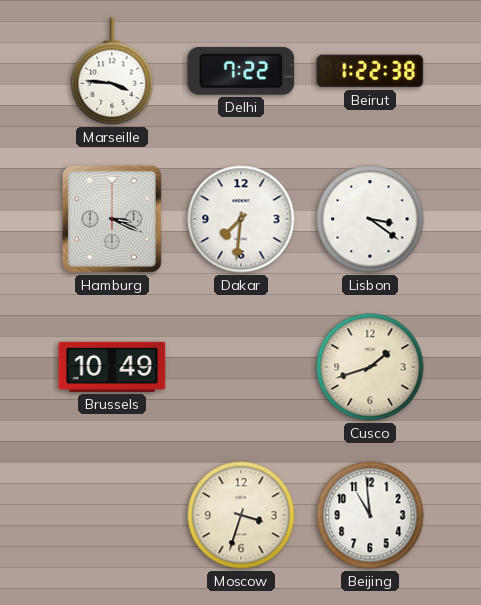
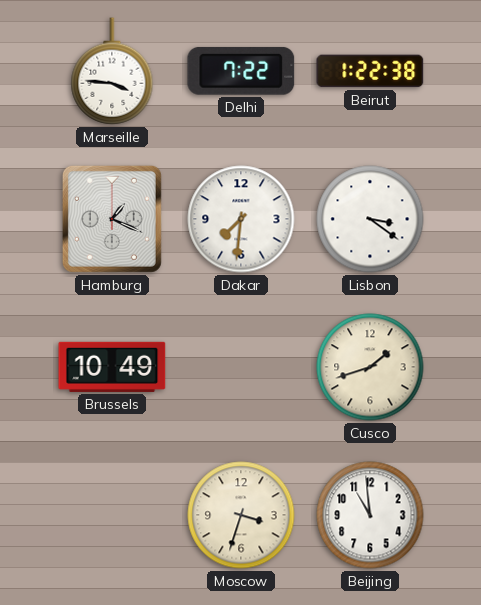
Hamburg: 3:19 -> 1:19
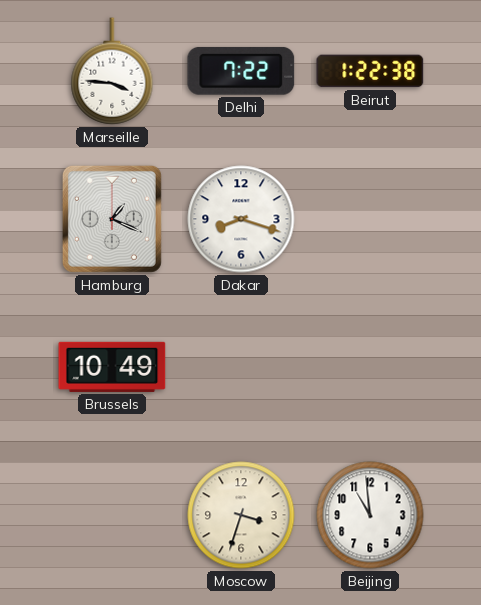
Dakar: 7:31 -> 8:18
Lisbon: 3:21 -> none
Cusco: 1:42 -> none
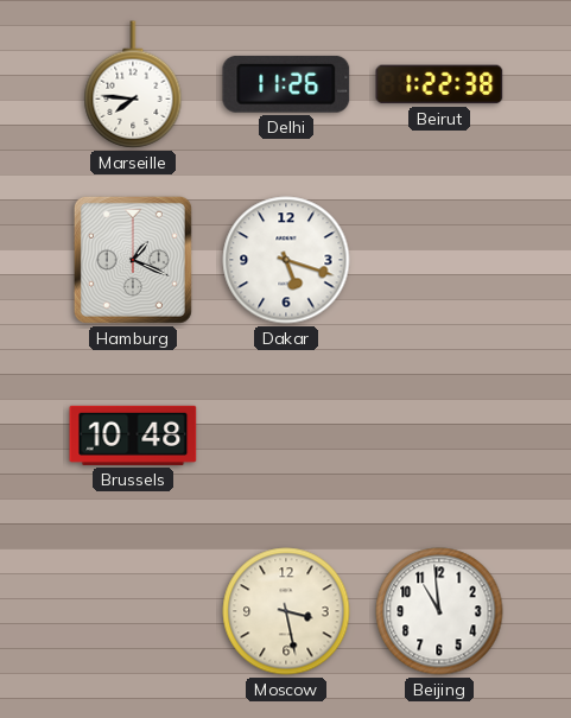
Marseille: 3:46 -> 7:46
Delhi: 7:22 -> 11:26
Dakar: 8:18 -> 5:18
Brussels: 10:49 -> 10:48
Moscow: 3:33 -> 3:28
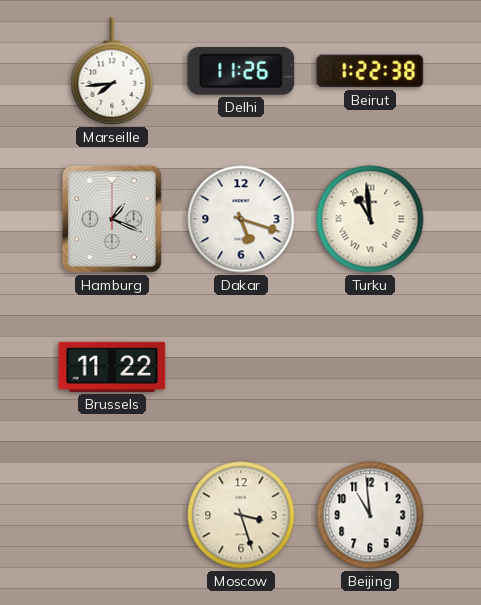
Marseille: 7:46 -> 7:44
Turku: none -> 10:59
Brussels: 10:48 -> 11:22
Moscow: 3:28 -> 3:27
